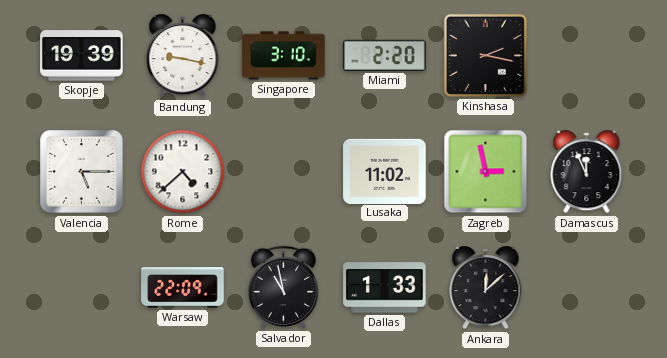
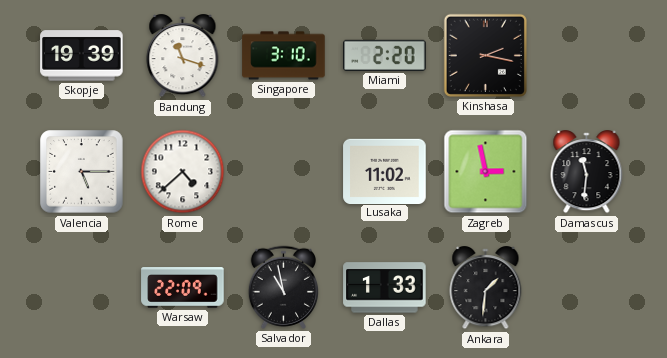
Bandung: 9:17 -> 11:18
Damascus: 11:56 -> 11:31
Ankara: 12:08 -> 1:31
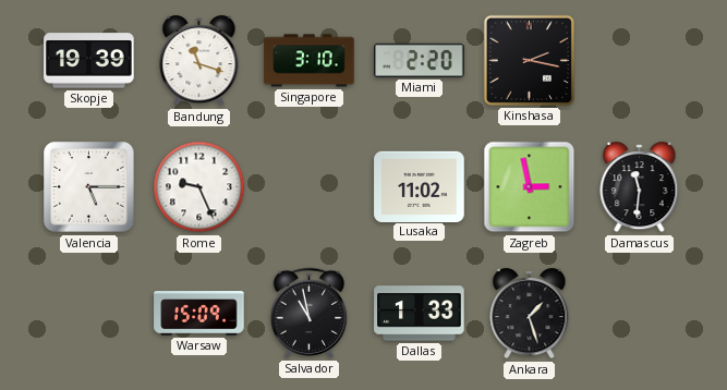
Rome: 4:38 -> 9:26
Warsaw: 22:09 -> 15:09
Ankara: 1:31 -> 1:27
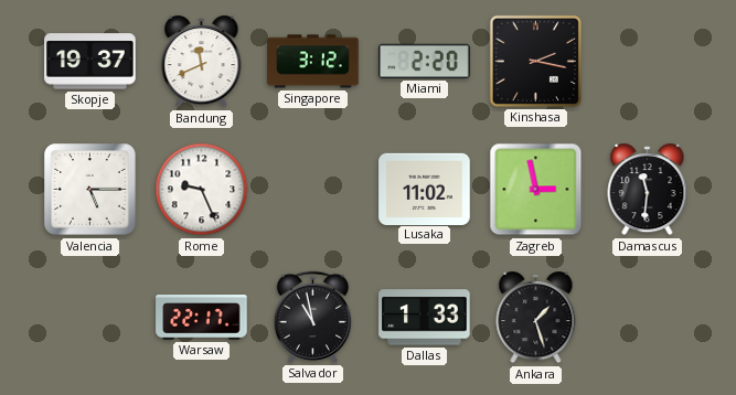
Skopje: 19:39 -> 19:37
Bandung: 11:18 -> 11:41
Singapore: 3:10 -> 3:12
Warsaw: 15:09 -> 22:17
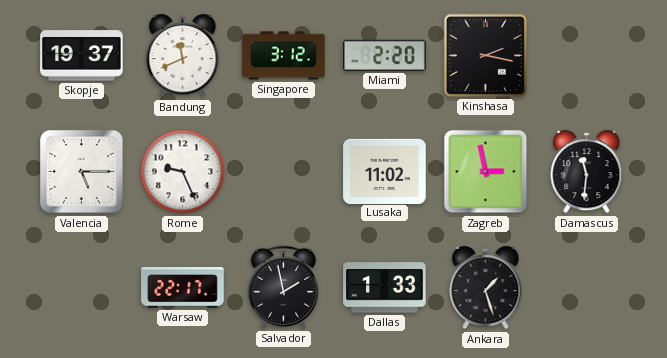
Salvador: 10:58 -> 1:58
